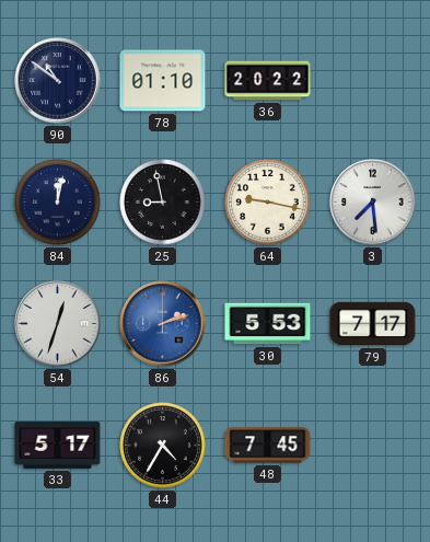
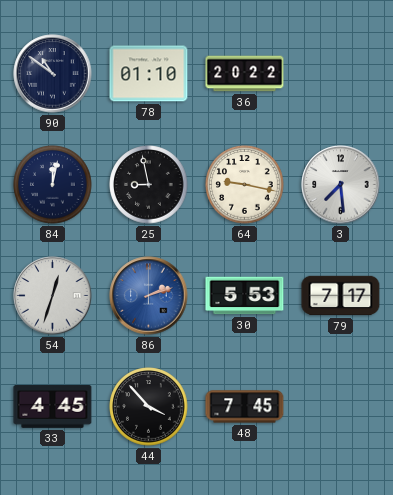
33: 5:17 -> 4:45
44: 4:35 -> 3:53
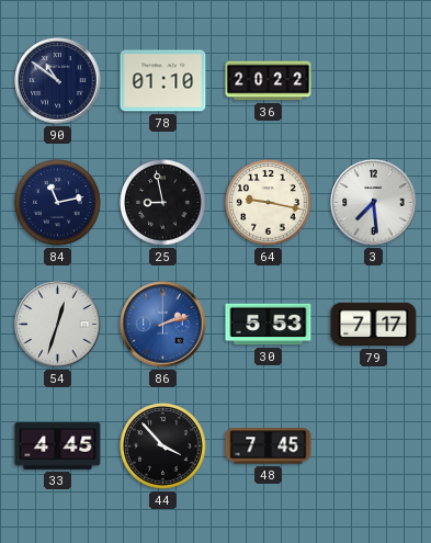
84: 12:02 -> 11:13
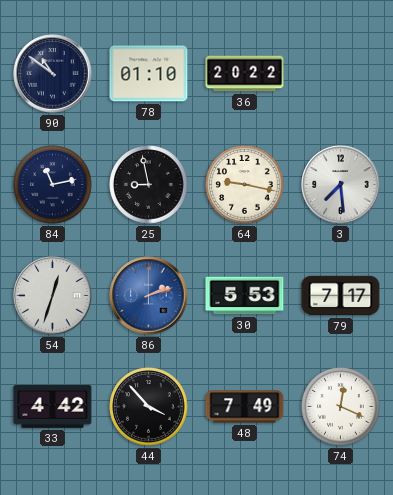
33: 4:45 -> 4:42
48: 7:45 -> 7:49
74: none -> 12:19
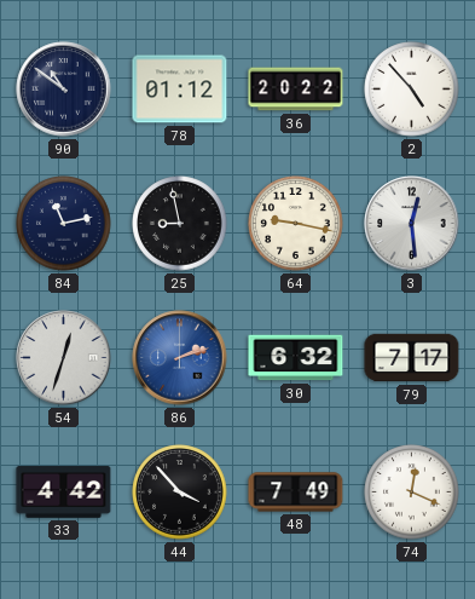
78: 01:10 -> 01:12
2: none -> 4:53
3: 7:29 -> 12:29
30: 5:53 -> 6:32
